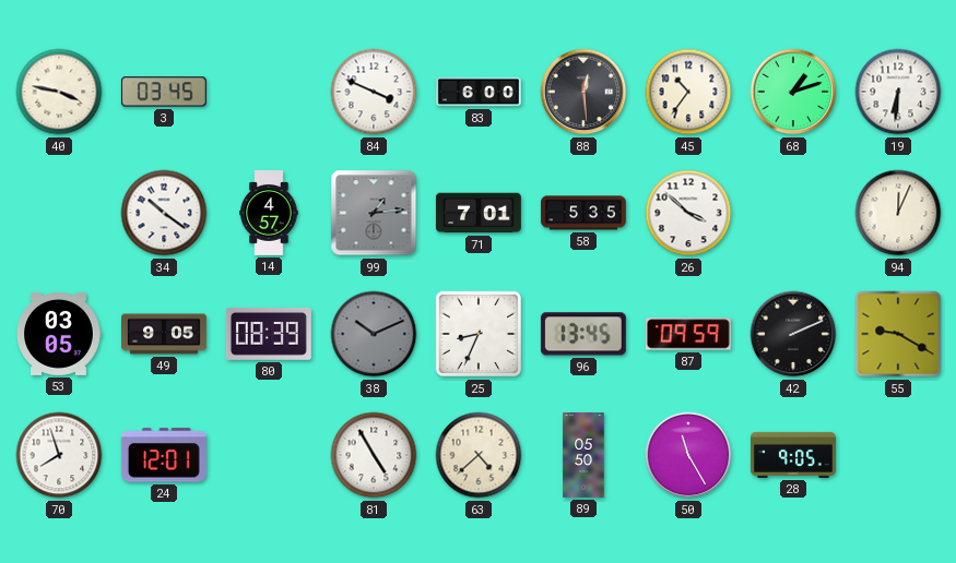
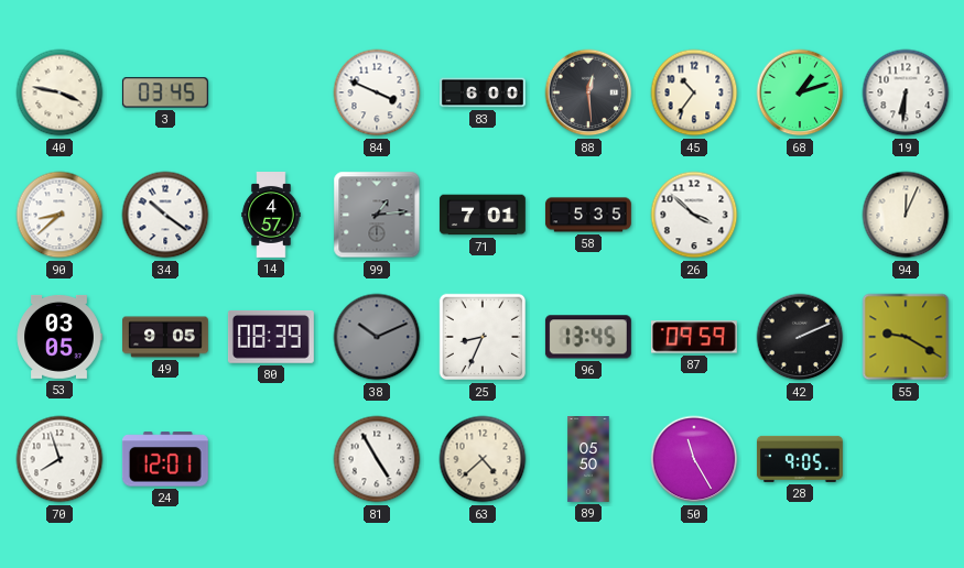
90: none -> 8:38
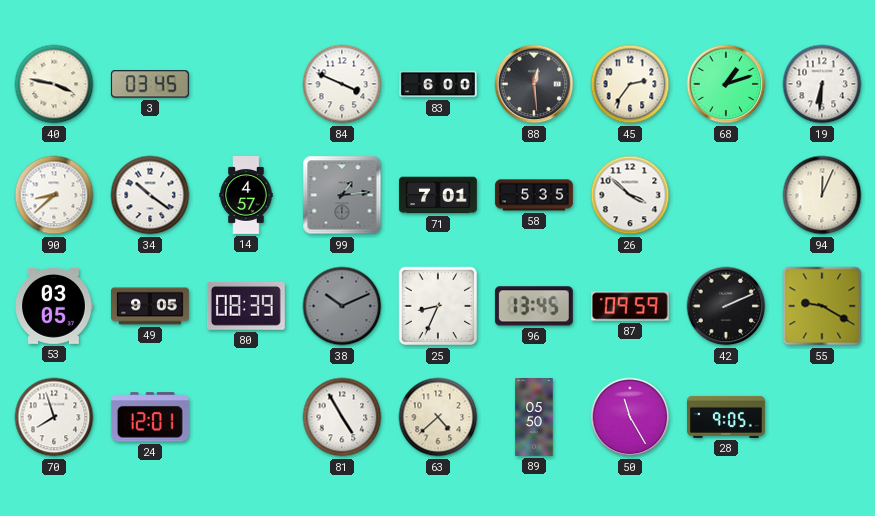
45: 10:36 -> 2:36
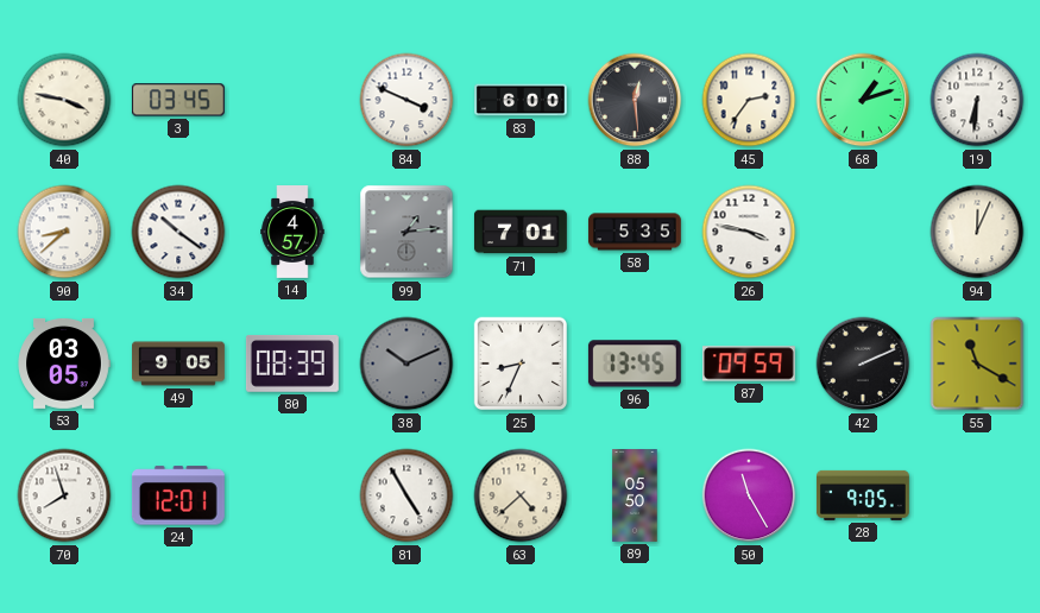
26: 3:52 -> 3:47
55: 9:20 -> 11:20
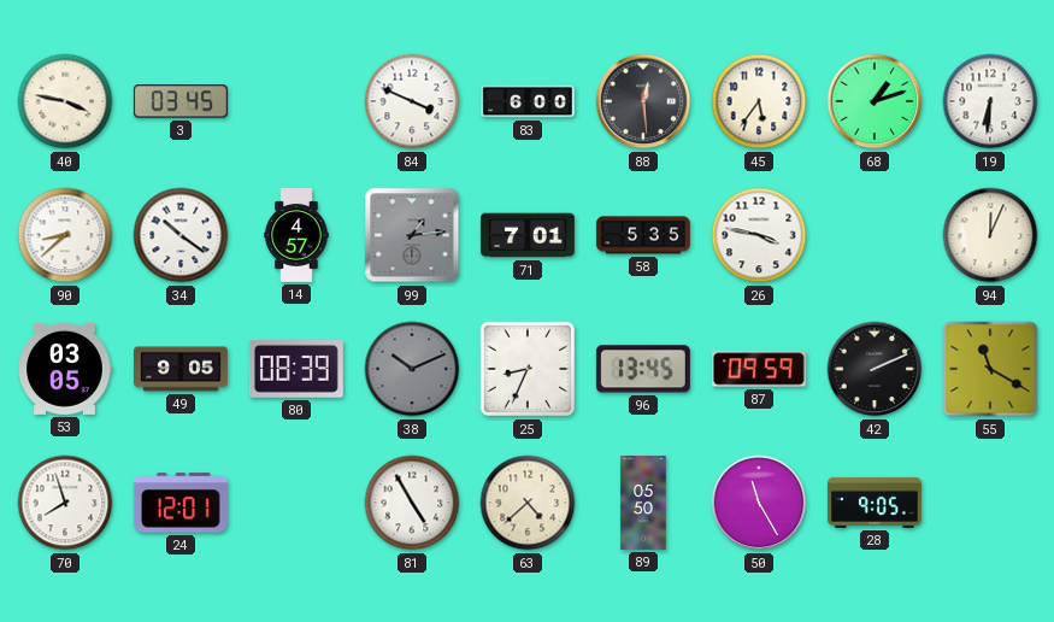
45: 2:36 -> 5:36
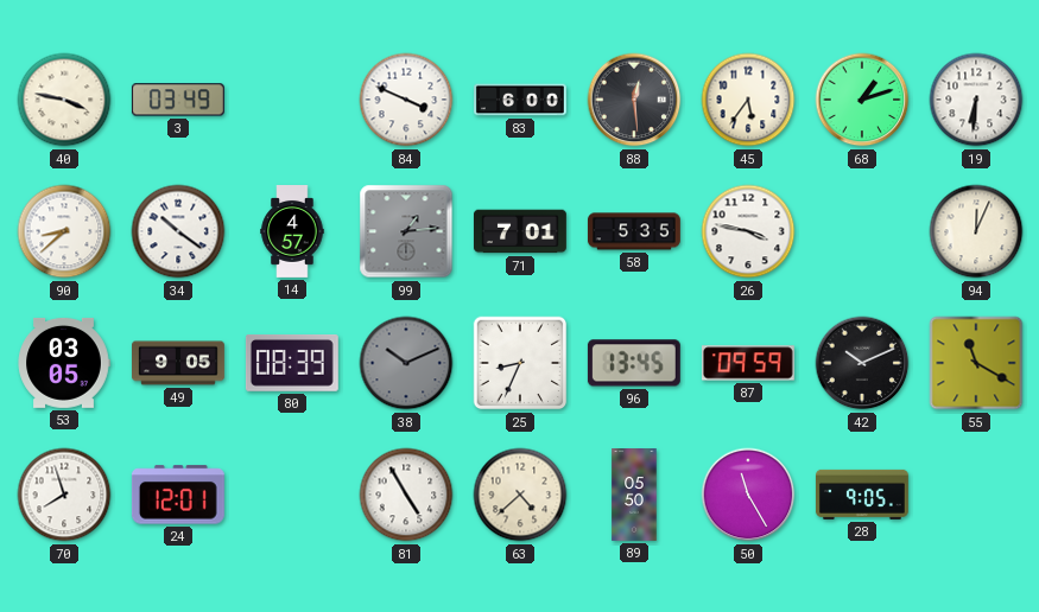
3: 03:45 -> 03:49
42: 2:11 -> 10:11
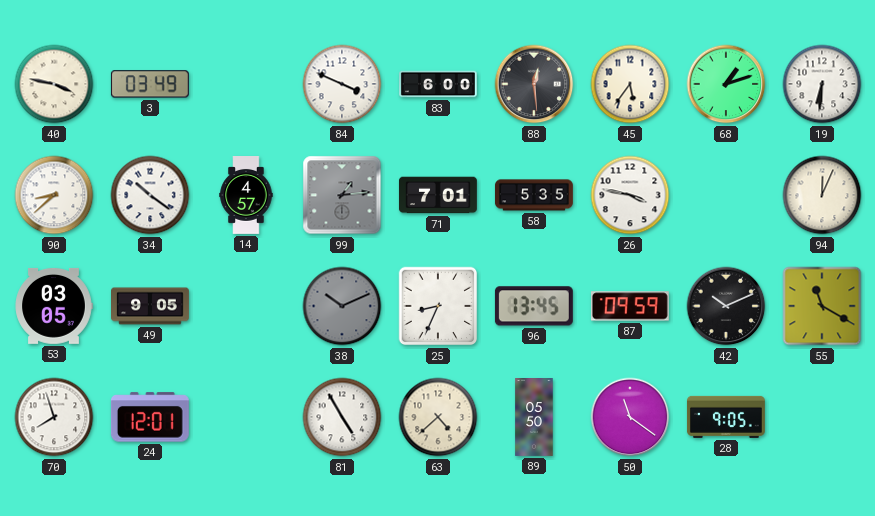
80: 08:39 -> none
50: 11:25 -> 11:21
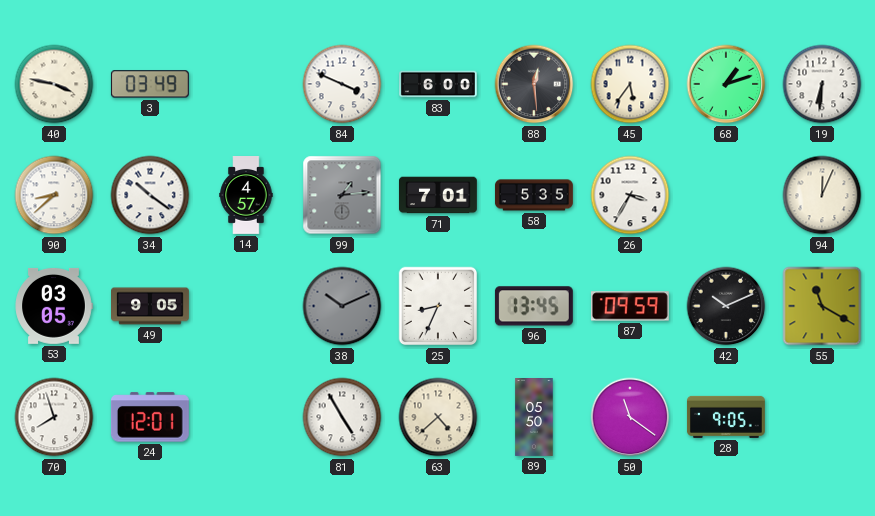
26: 3:47 -> 3:35
